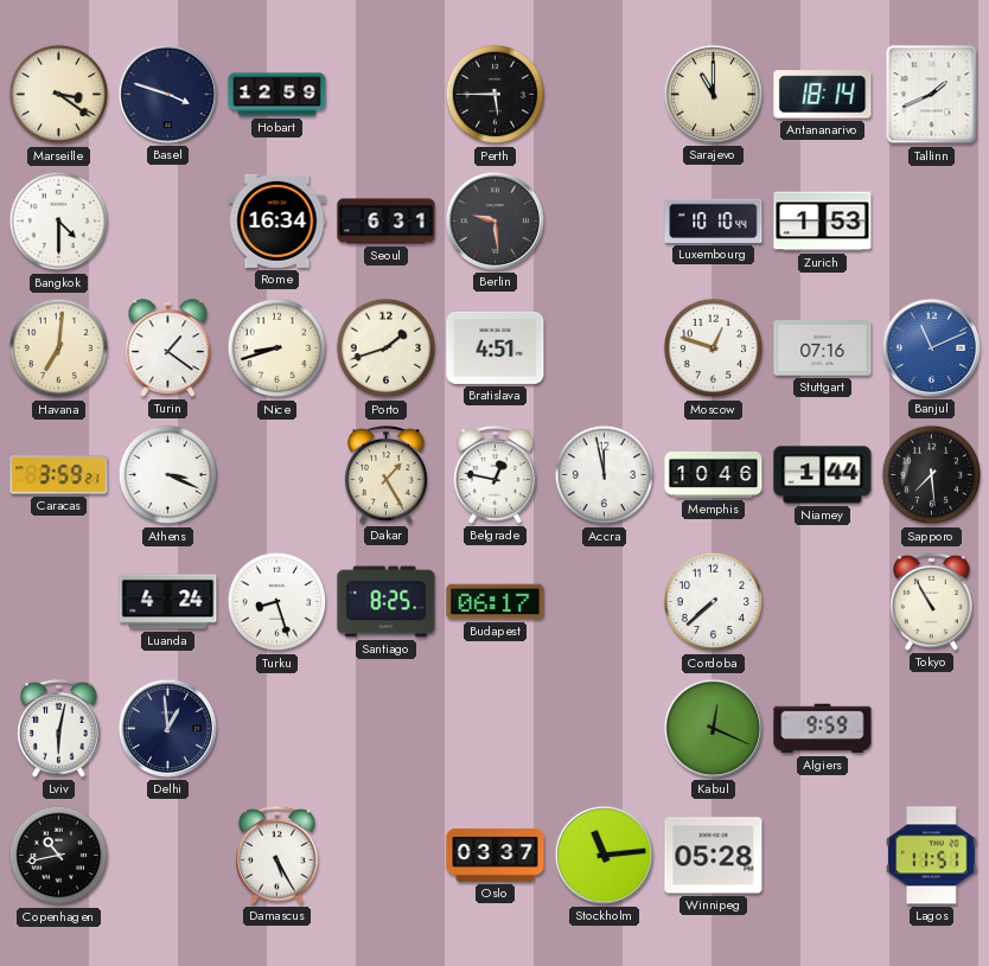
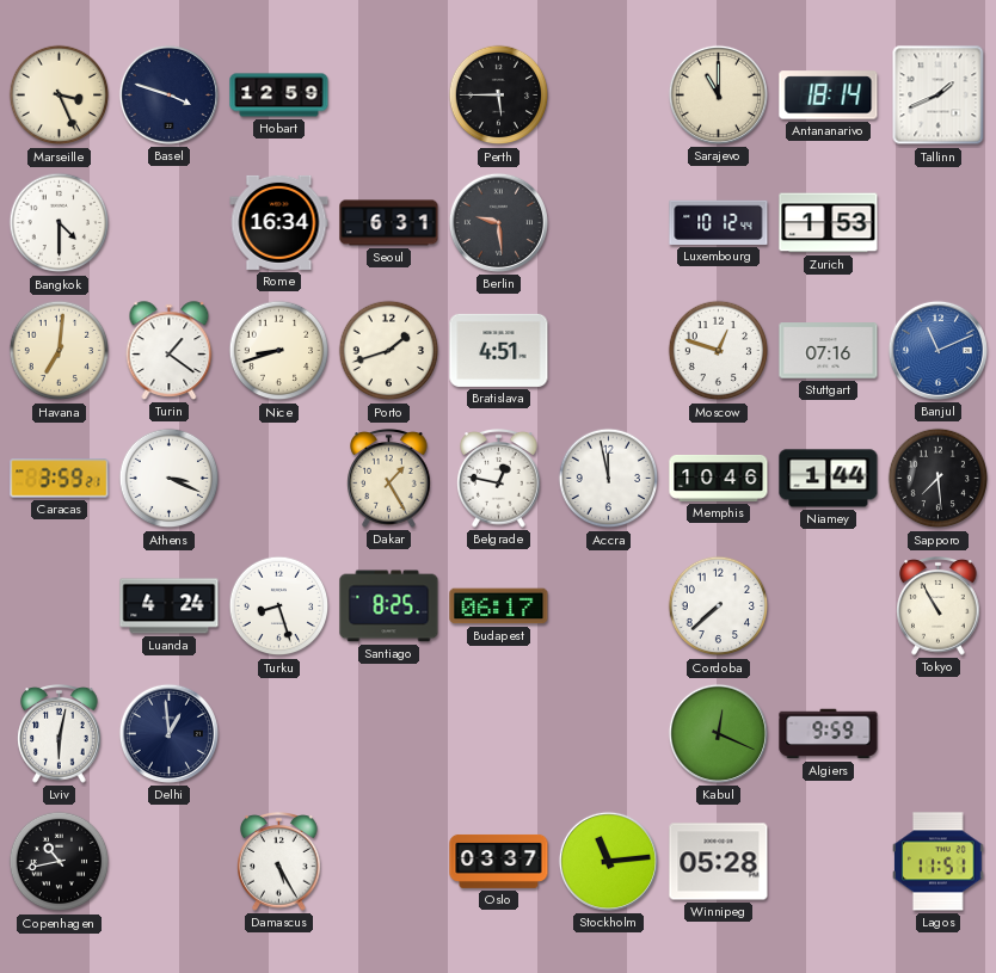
Marseille: 3:21 -> 3:26
Luxembourg: 10:10 -> 10:12
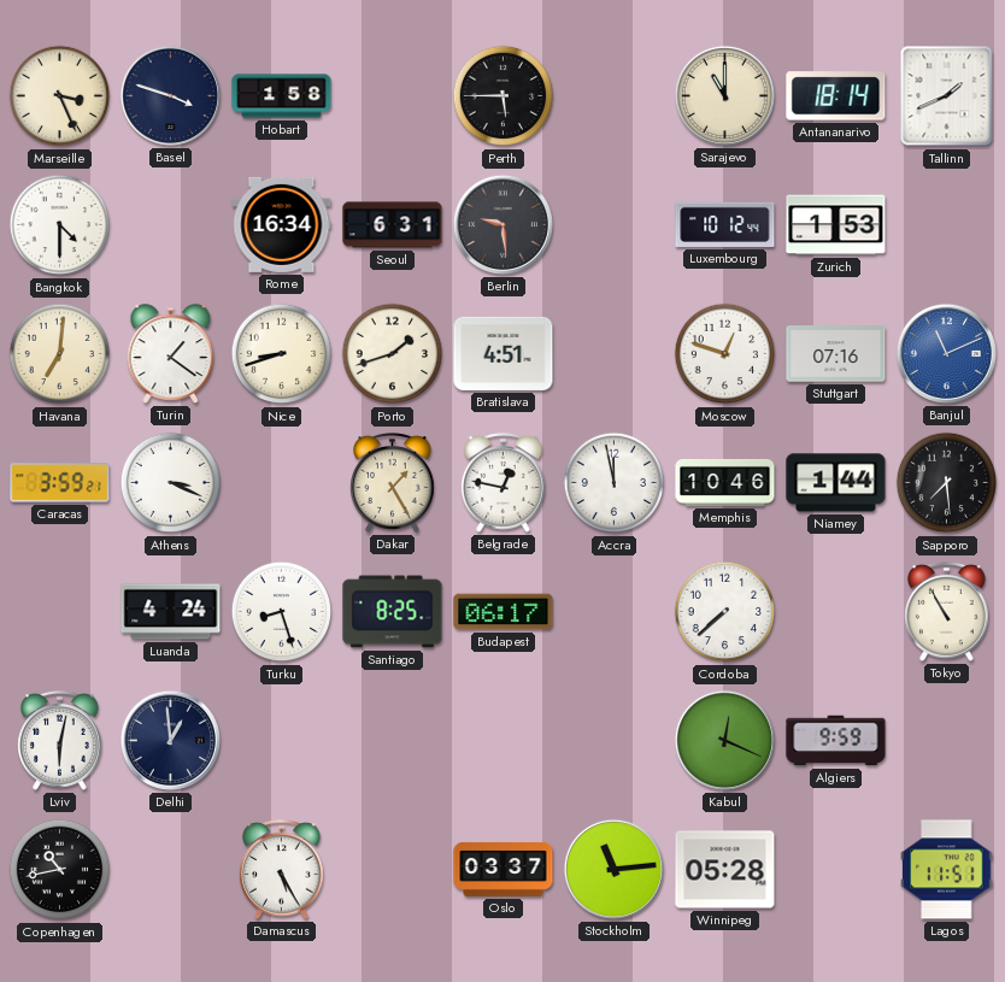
Hobart: 12:59 -> 1:58
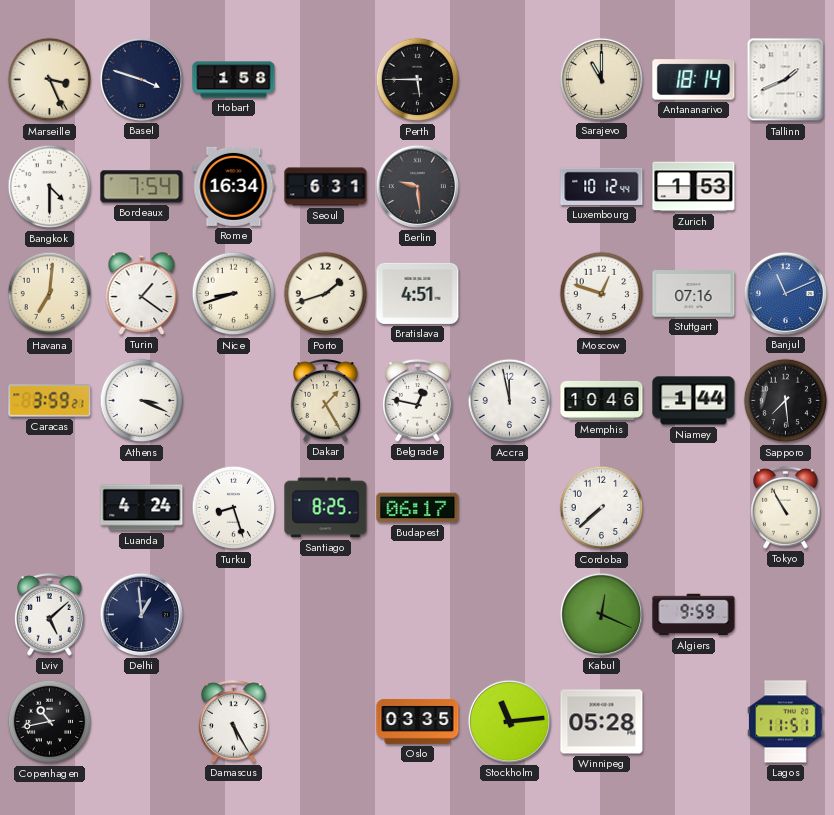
Bordeaux: none -> 7:54
Lviv: 6:02 -> 5:08
Oslo: 03:37 -> 03:35
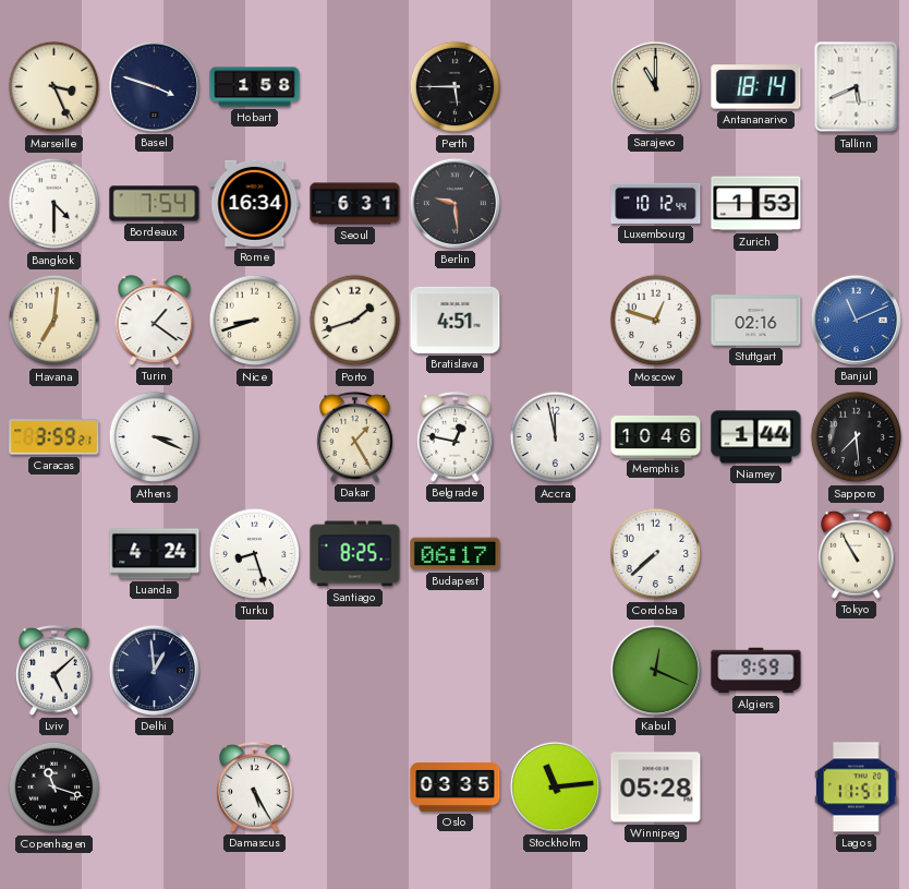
Tallinn: 1:41 -> 5:41
Stuttgart: 07:16 -> 02:16
Copenhagen: 10:43 -> 11:18
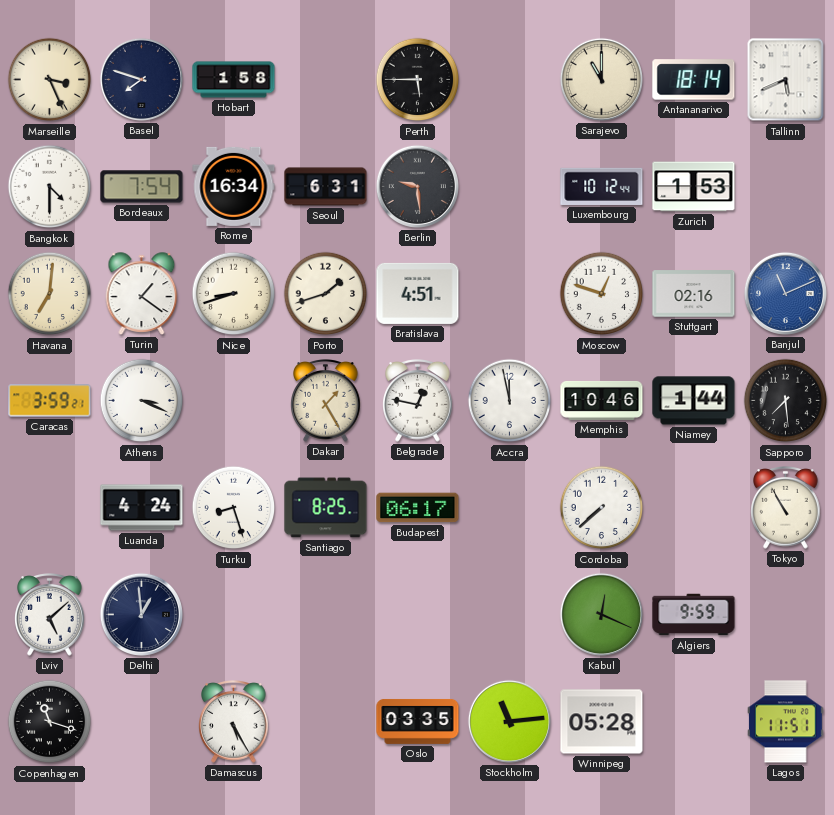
Basel: 3:48 -> 7:48
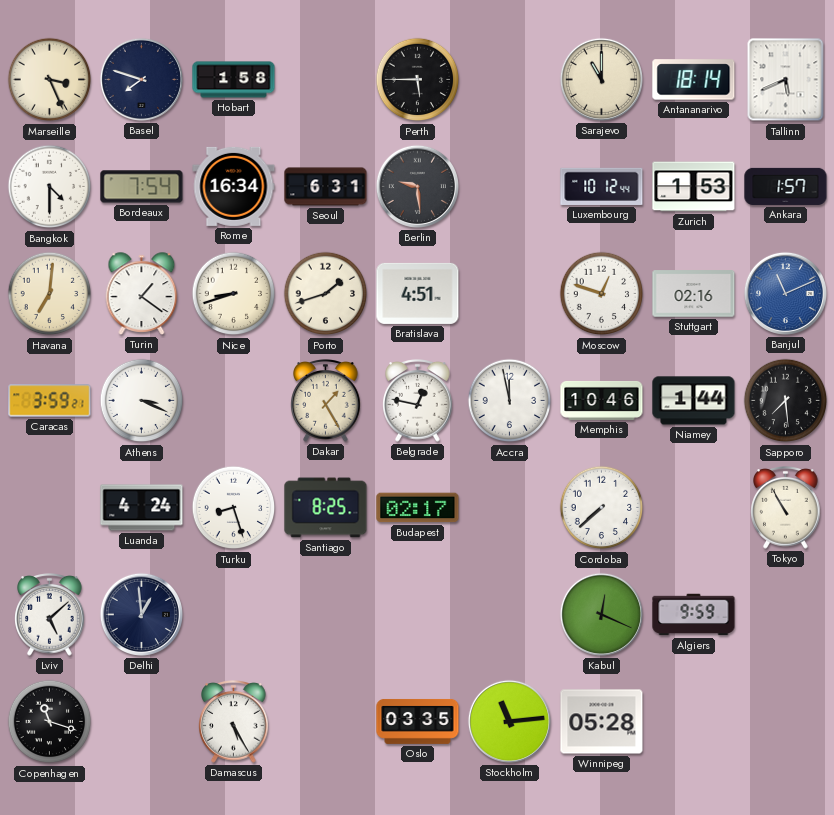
Ankara: none -> 1:57
Budapest: 06:17 -> 02:17
Lagos: 11:51 -> none
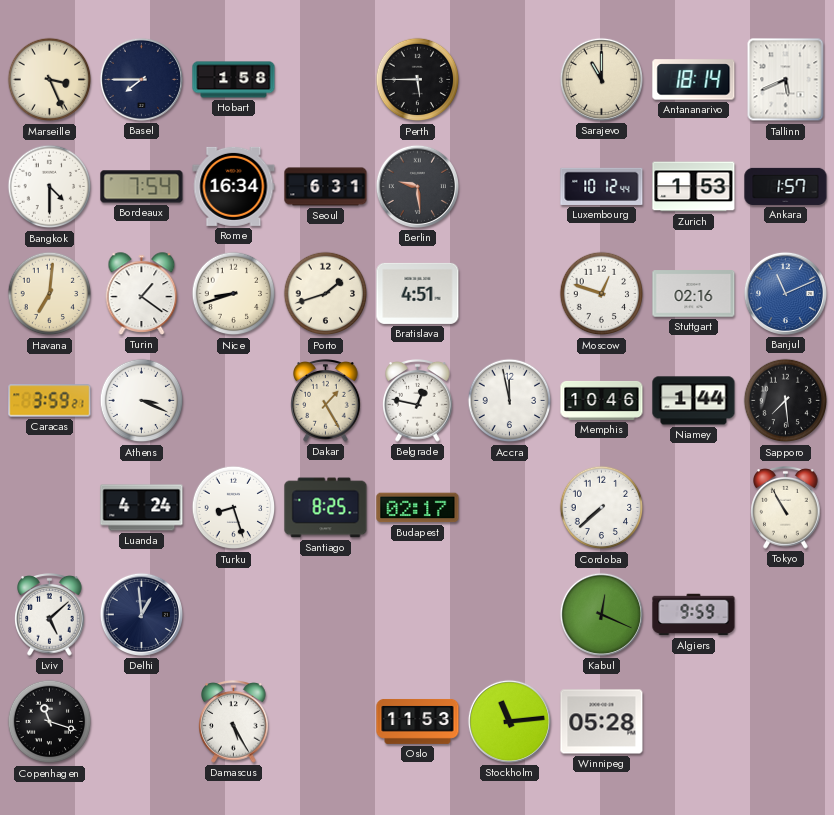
Basel: 7:48 -> 7:45
Oslo: 03:35 -> 11:53
